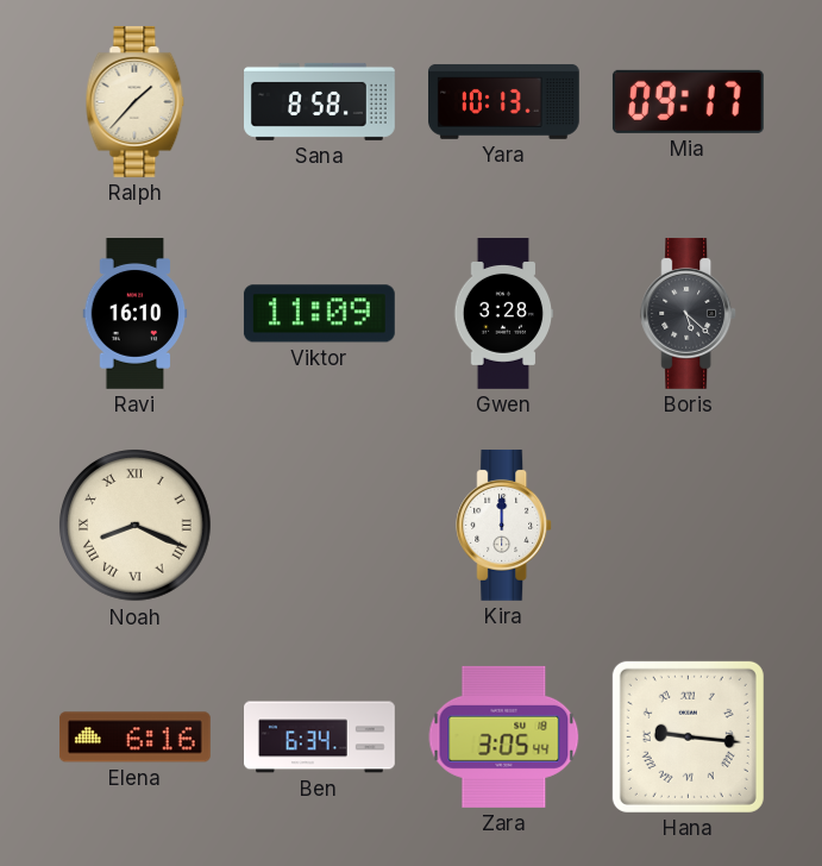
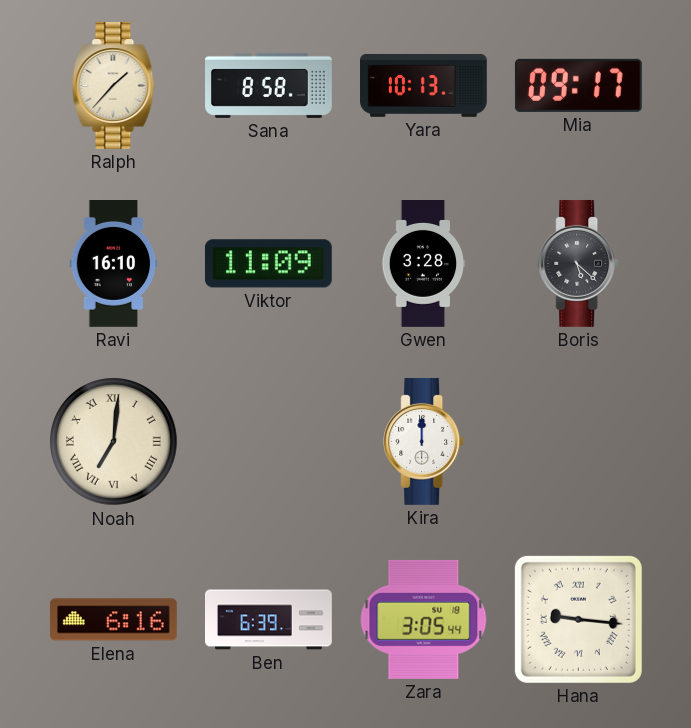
Noah: 8:19 -> 7:01
Ben: 6:34 -> 6:39
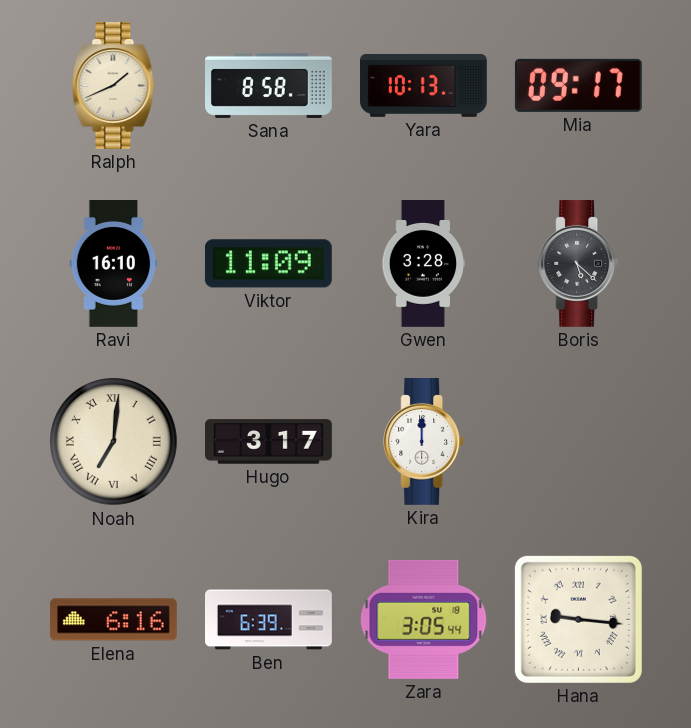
Ralph: 1:37 -> 1:41
Hugo: none -> 3:17
